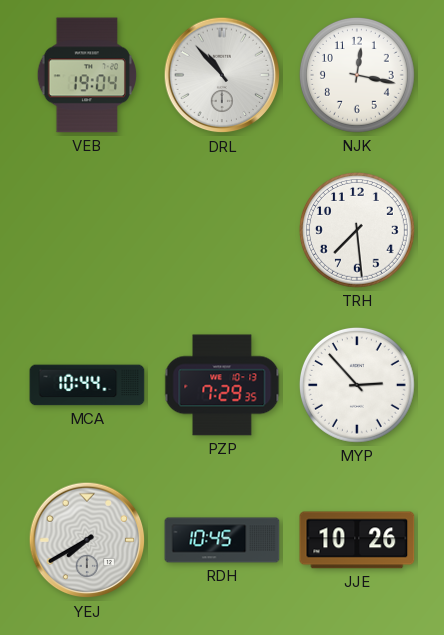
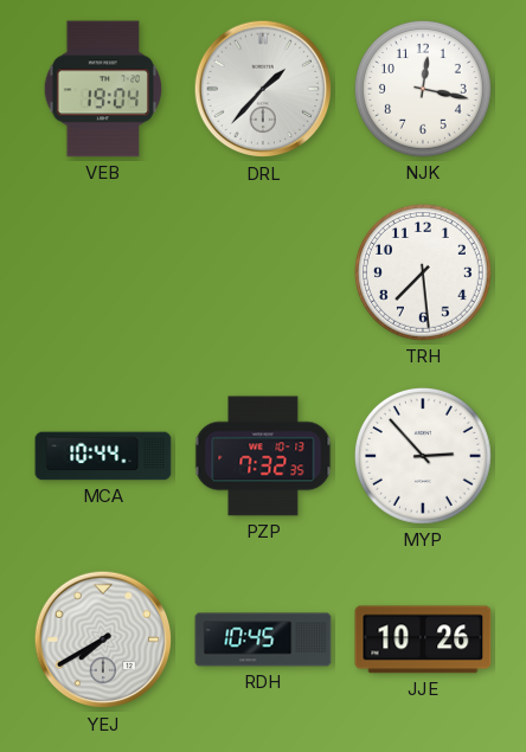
DRL: 10:53 -> 1:37
PZP: 7:29 -> 7:32
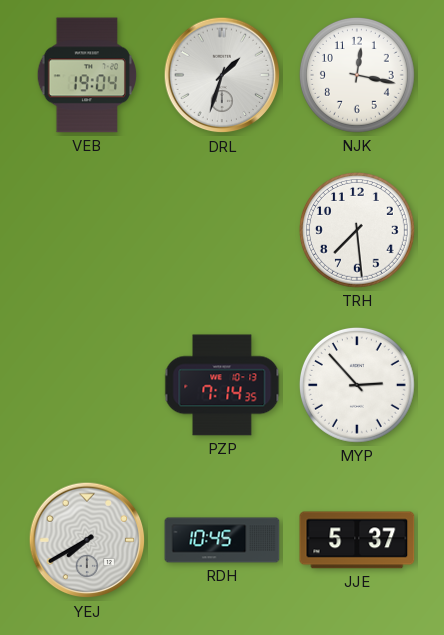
DRL: 1:37 -> 1:33
MCA: 10:44 -> none
PZP: 7:32 -> 7:14
JJE: 10:26 -> 5:37
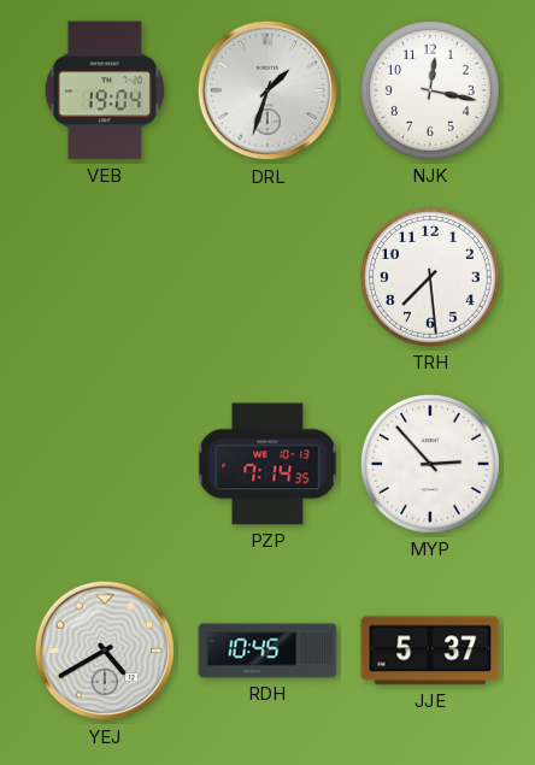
YEJ: 7:40 -> 4:40
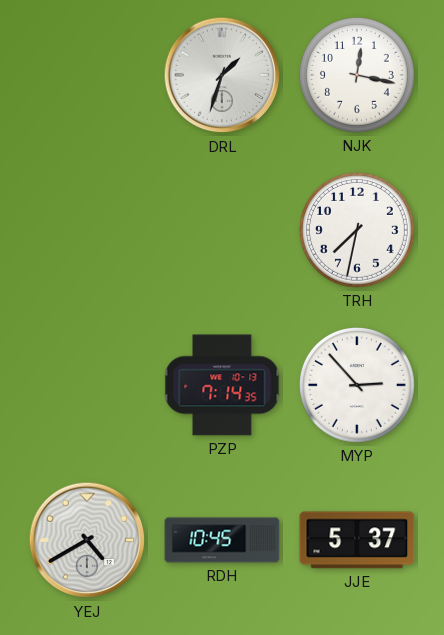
VEB: 19:04 -> none
TRH: 7:29 -> 7:32
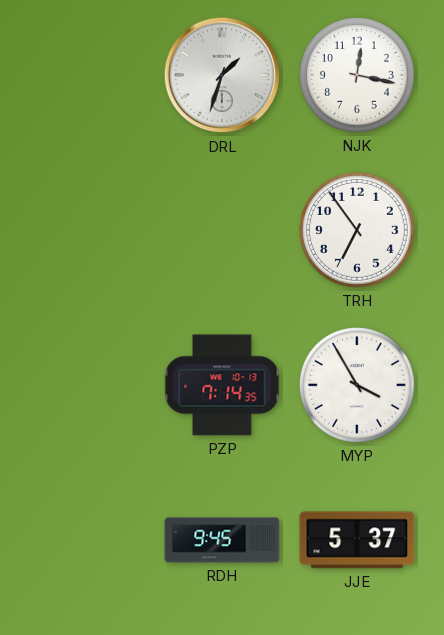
TRH: 7:32 -> 6:54
MYP: 2:53 -> 3:55
YEJ: 4:40 -> none
RDH: 10:45 -> 9:45
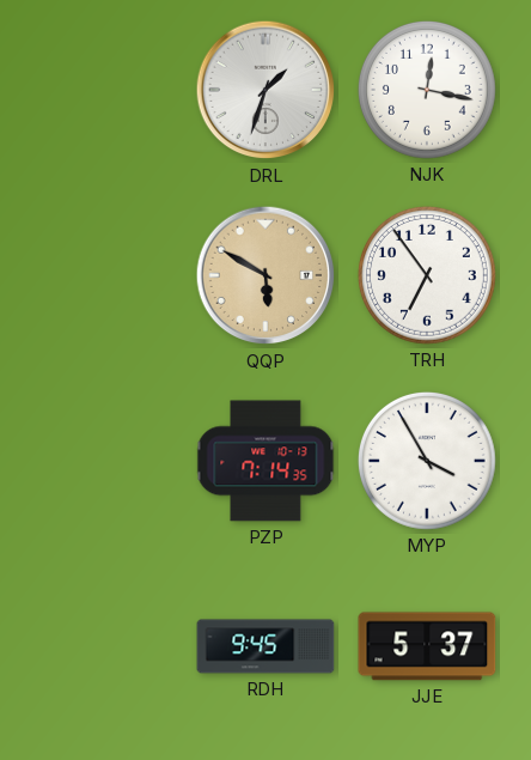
QQP: none -> 5:50
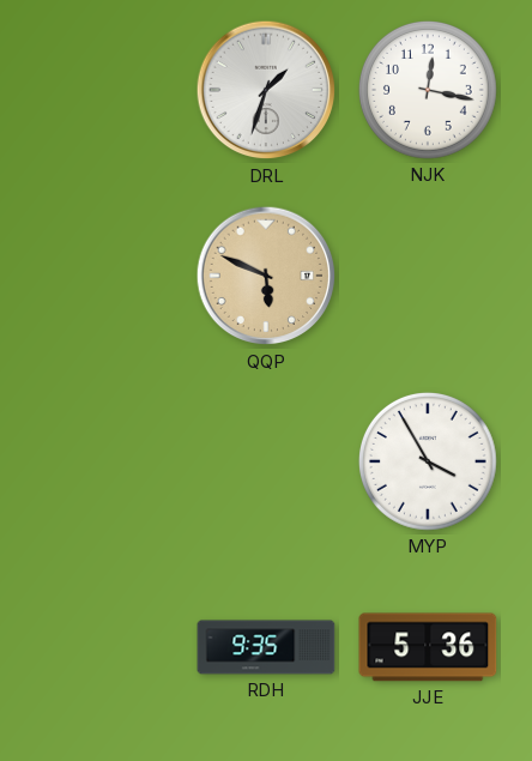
QQP: 5:50 -> 5:49
TRH: 6:54 -> none
PZP: 7:14 -> none
RDH: 9:45 -> 9:35
JJE: 5:37 -> 5:36
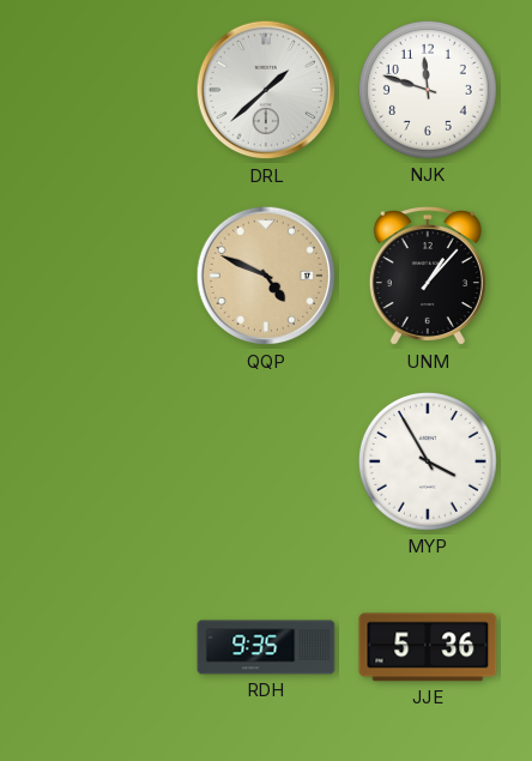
DRL: 1:33 -> 1:38
NJK: 12:17 -> 11:48
QQP: 5:49 -> 4:49
UNM: none -> 1:07
